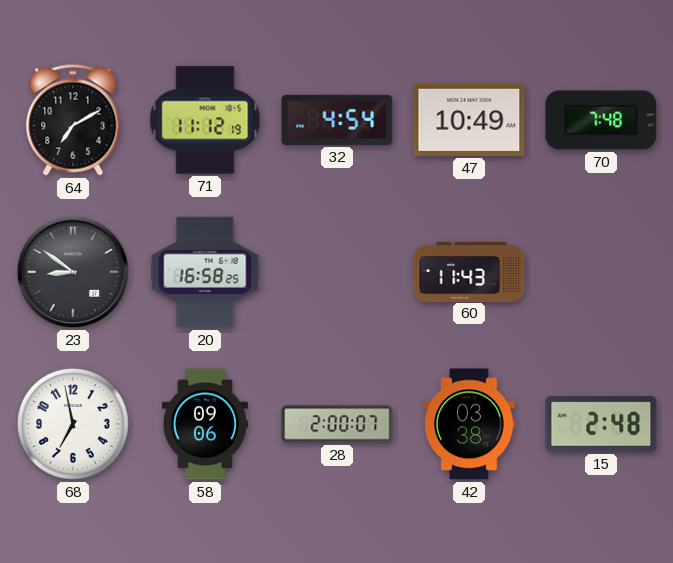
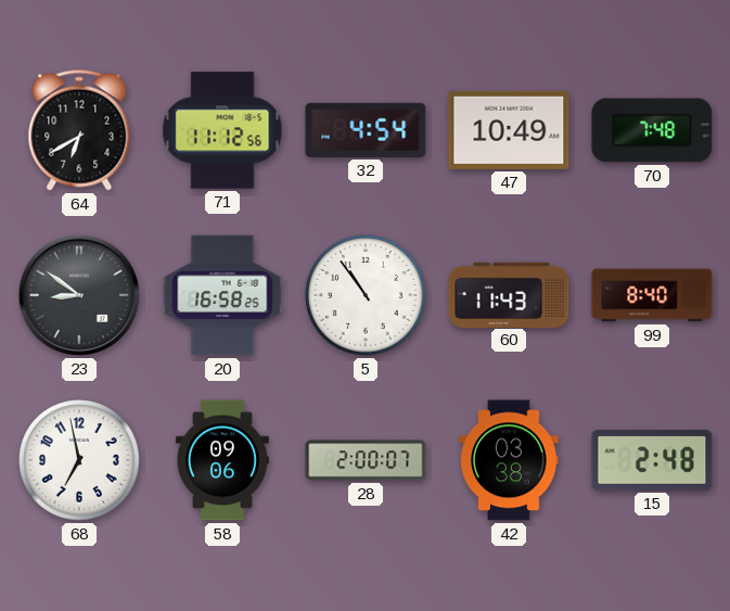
64: 7:10 -> 6:40
71: 11:12:19 -> 11:12:56
5: none -> 10:54
99: none -> 8:40
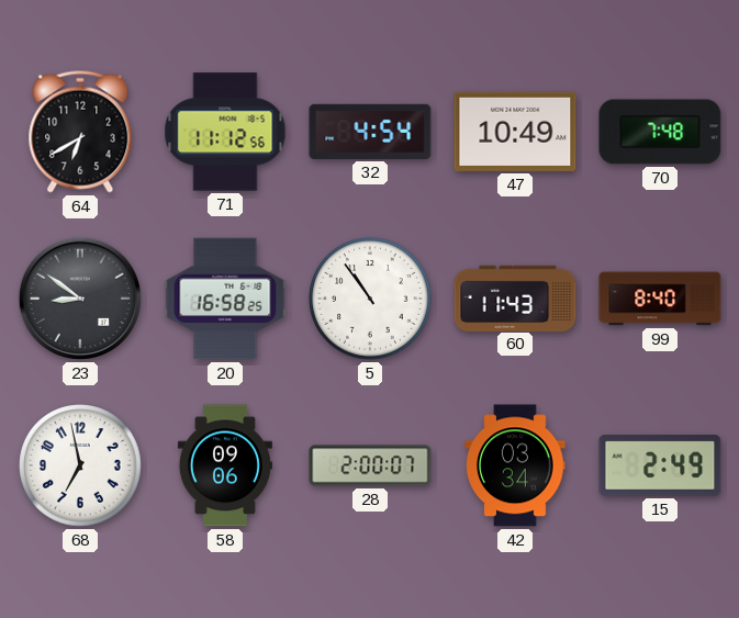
42: 03:38 -> 03:34
15: 2:48 -> 2:49
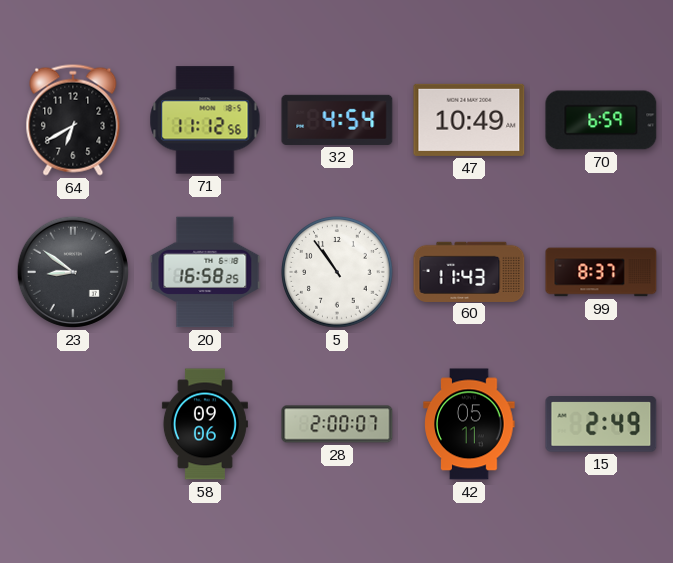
70: 7:48 -> 6:59
99: 8:40 -> 8:37
68: 6:58 -> none
42: 03:34 -> 05:11
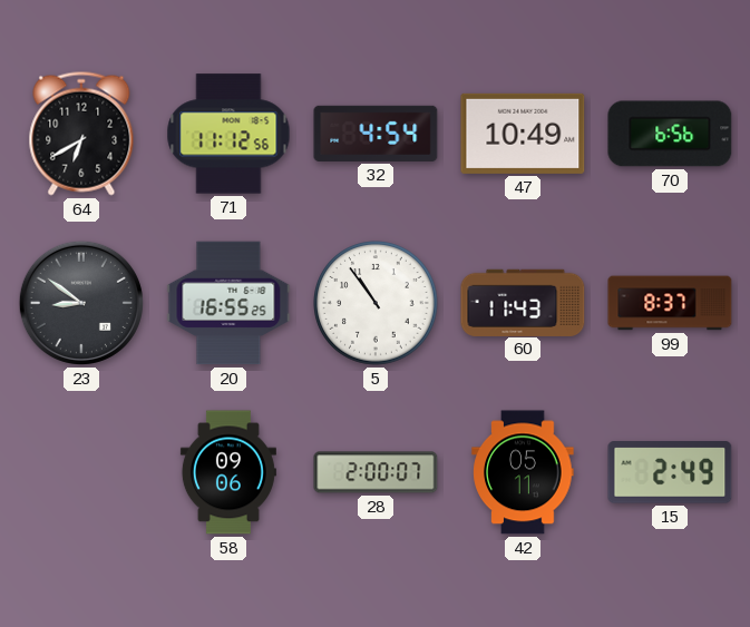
70: 6:59 -> 6:56
20: 16:58 -> 16:55
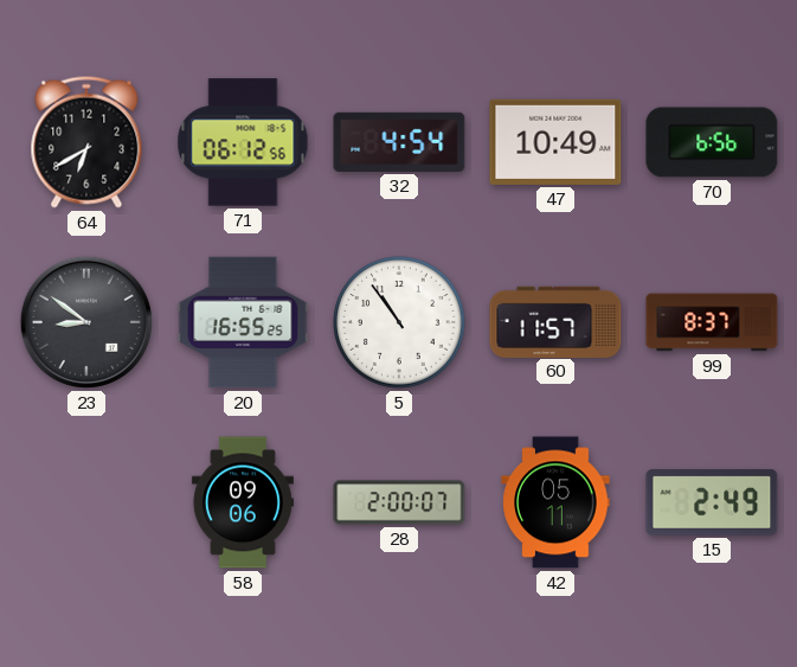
71: 11:12 -> 06:12
60: 11:43 -> 11:57
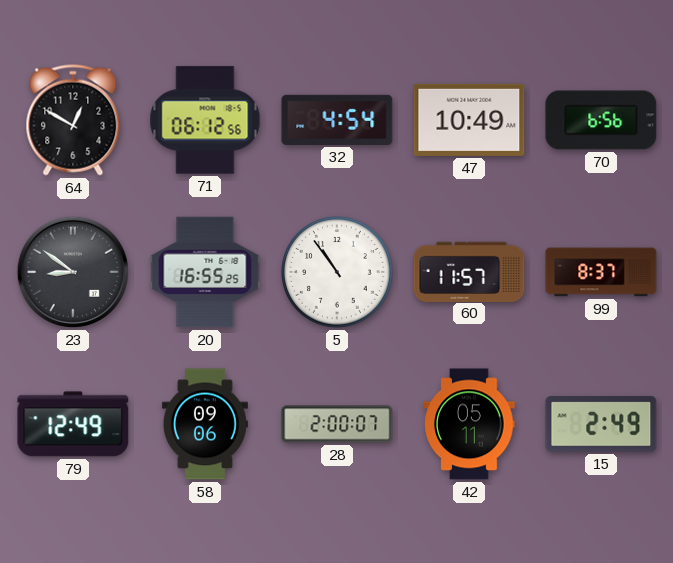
64: 6:40 -> 12:50
79: none -> 12:49
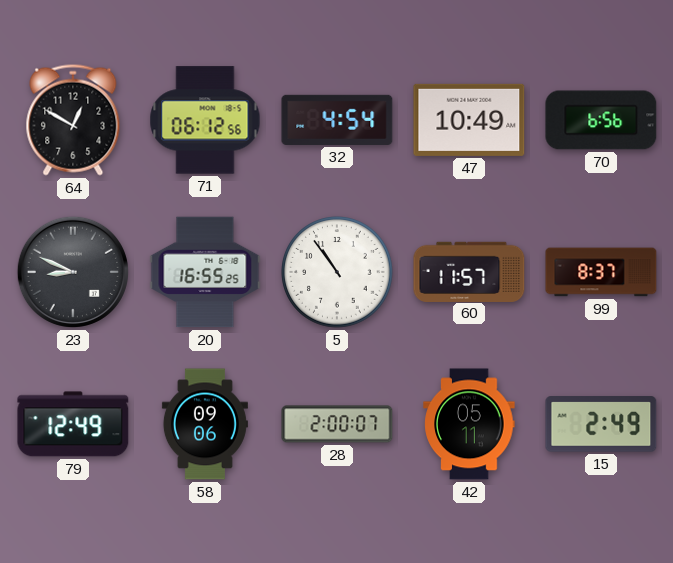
23: 8:51 -> 8:49
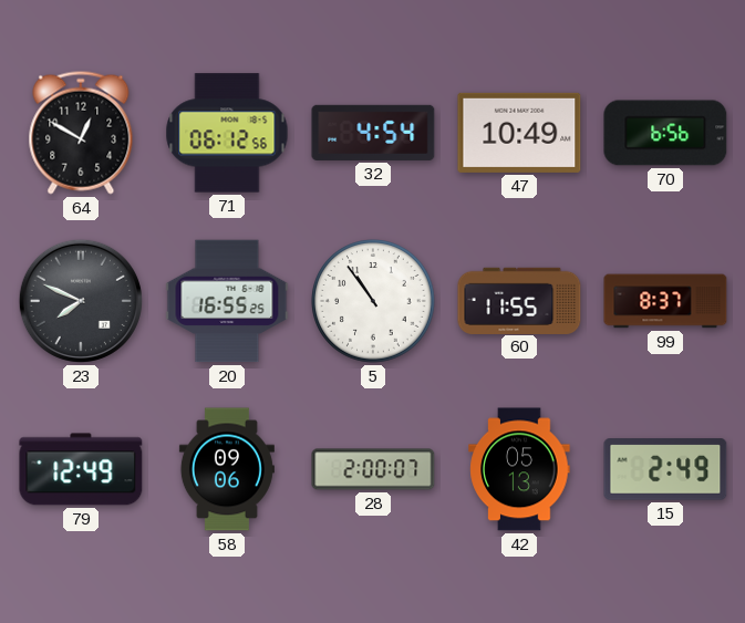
23: 8:49 -> 7:49
60: 11:57 -> 11:55
42: 05:11 -> 05:13
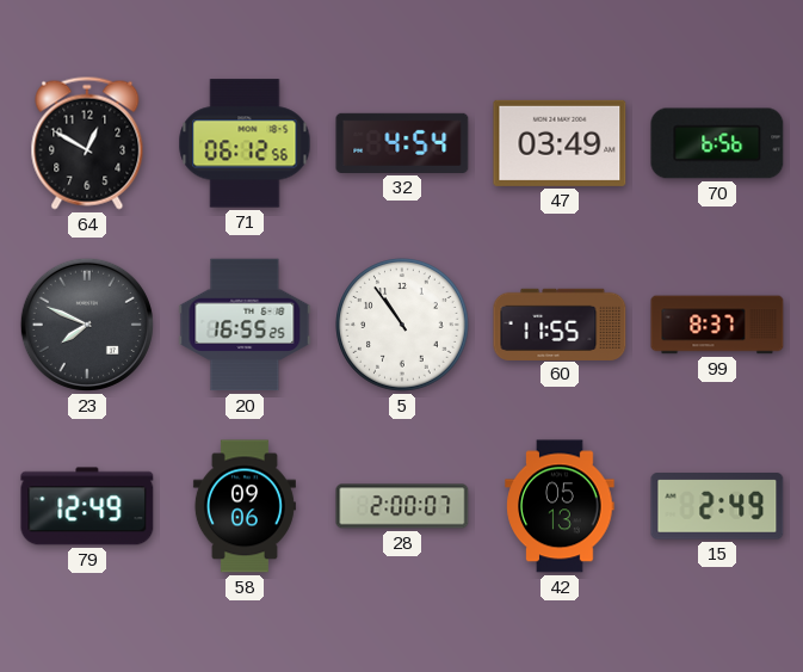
47: 10:49 -> 03:49
